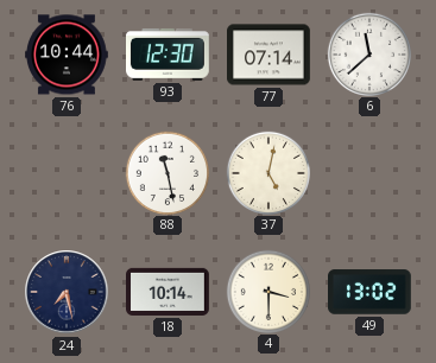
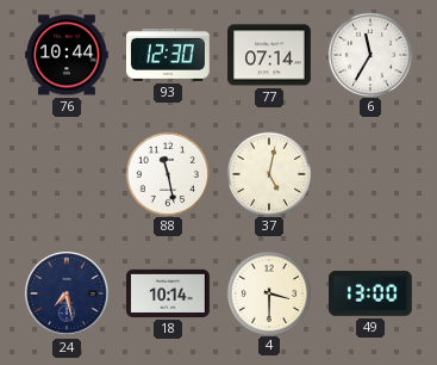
6: 11:38 -> 11:35
49: 13:02 -> 13:00
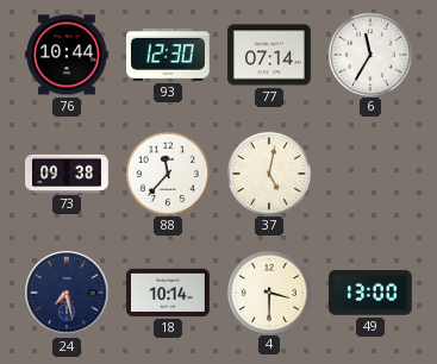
73: none -> 09:38
88: 11:28 -> 11:37
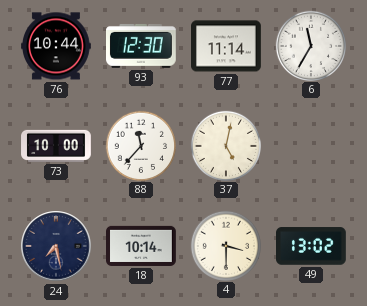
77: 07:14 -> 11:14
73: 09:38 -> 10:00
49: 13:00 -> 13:02
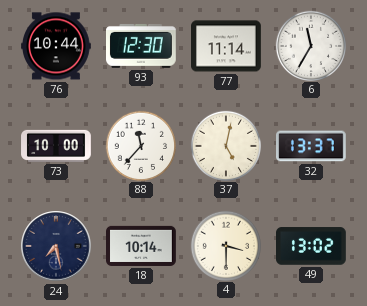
32: none -> 13:37
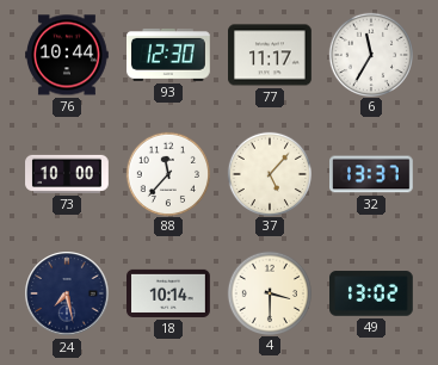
77: 11:14 -> 11:17
37: 5:02 -> 5:07
